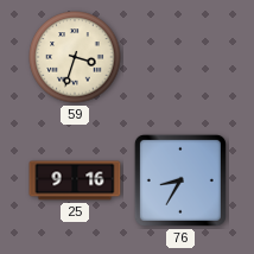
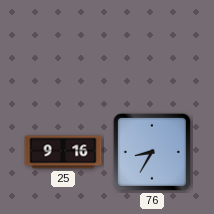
59: 3:33 -> none
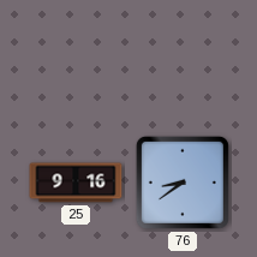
76: 8:35 -> 8:39
